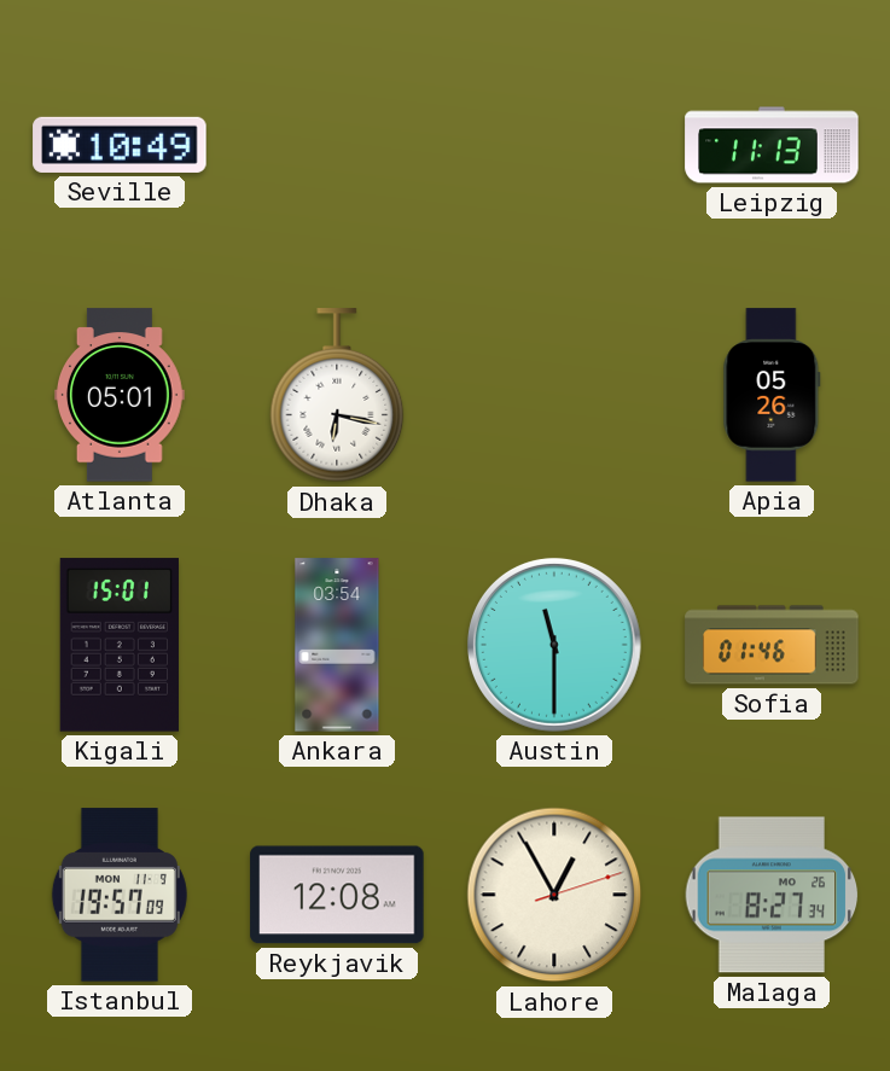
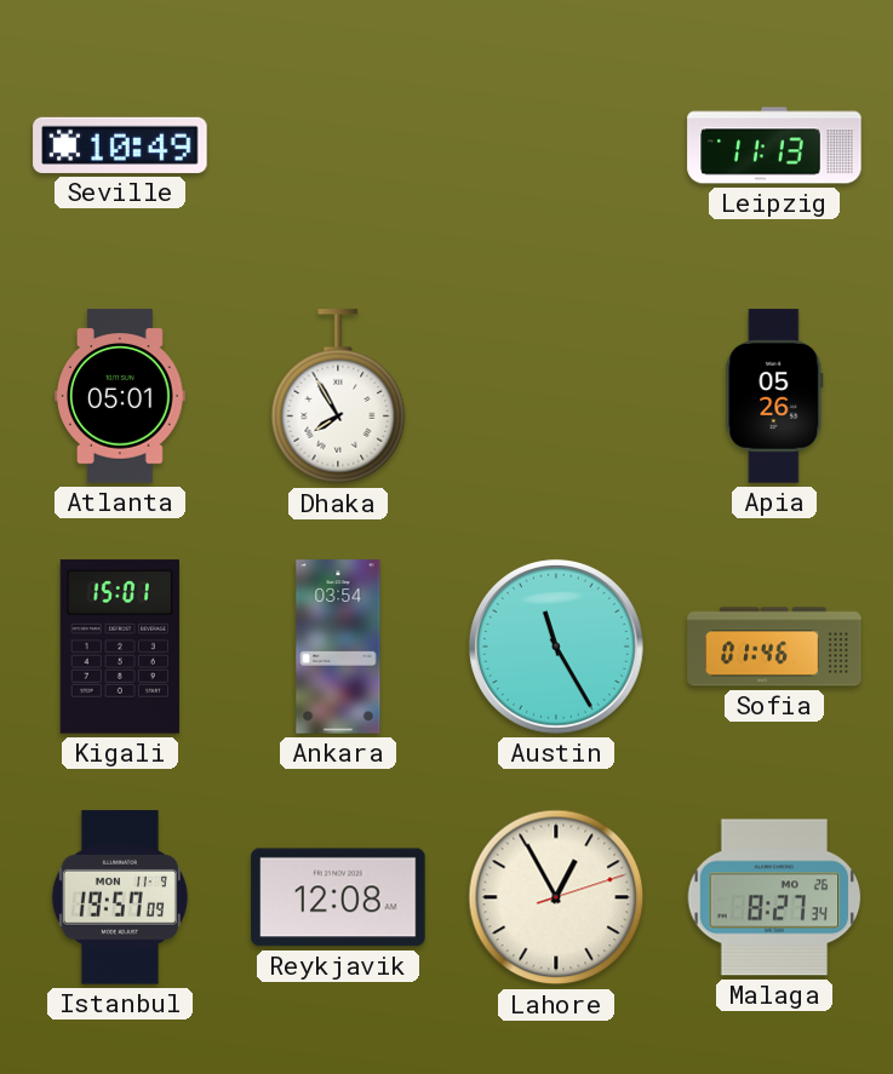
Dhaka: 6:17 -> 7:55
Austin: 11:30 -> 11:25
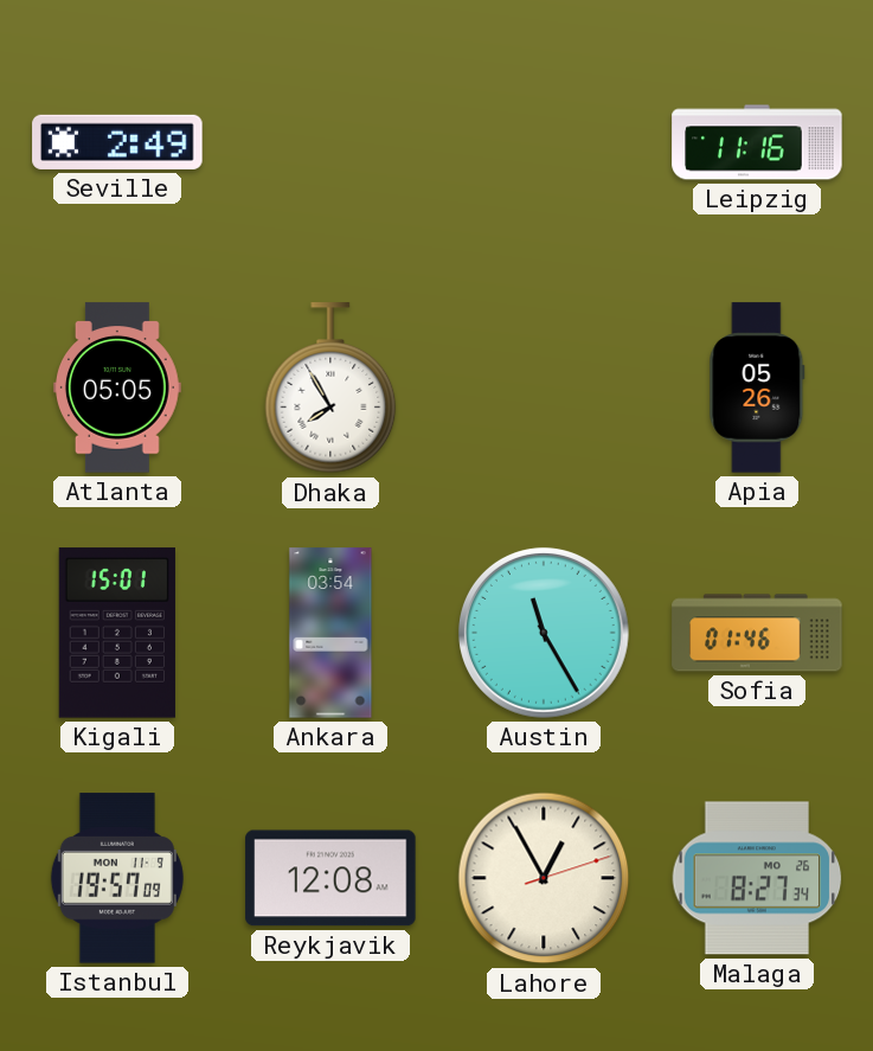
Seville: 10:49 -> 2:49
Leipzig: 11:13 -> 11:16
Atlanta: 05:01 -> 05:05
